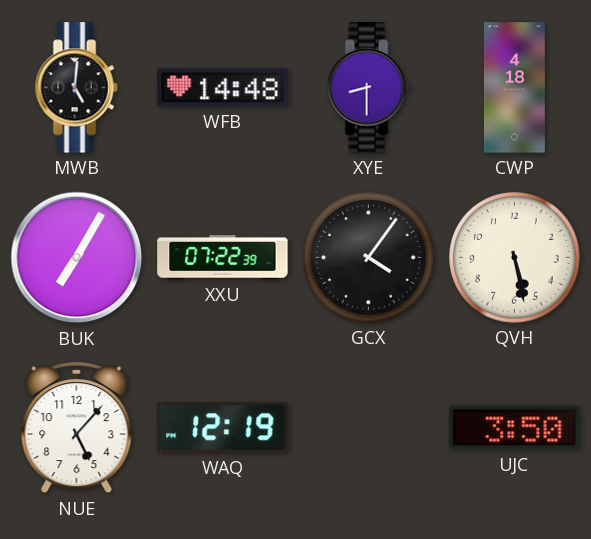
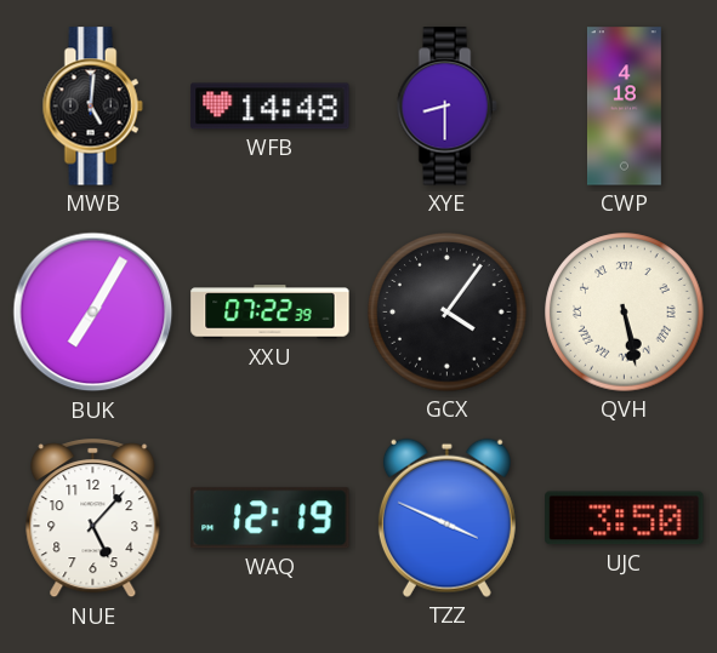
QVH numerals: Arabic -> Roman
TZZ: none -> 3:49
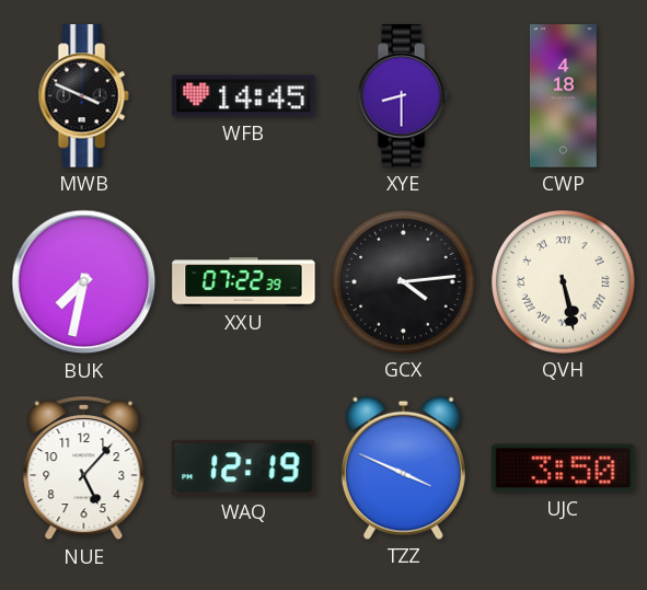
MWB: 5:01 -> 3:49
WFB: 14:48 -> 14:45
BUK: 7:05 -> 7:32
GCX: 4:06 -> 4:14
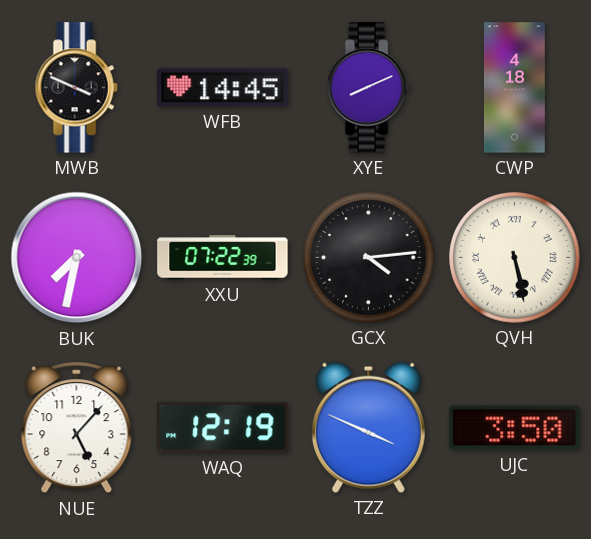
XYE: 8:30 -> 8:11
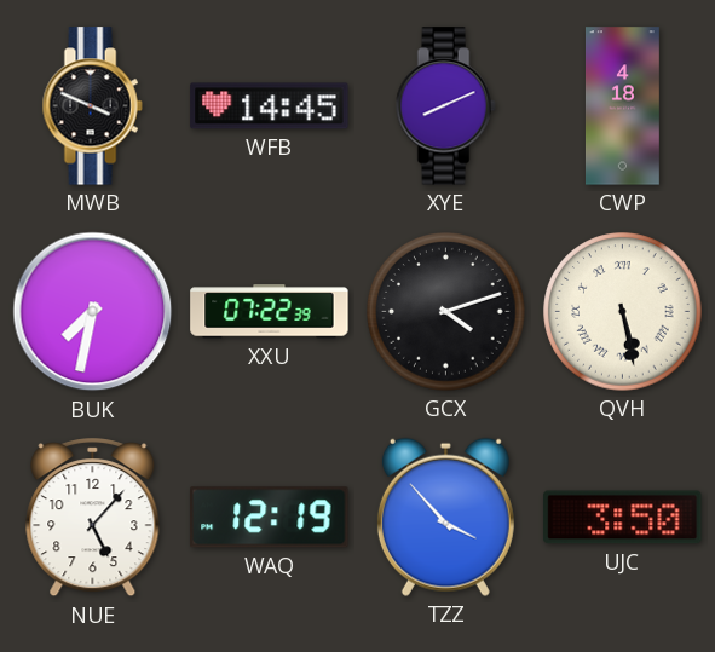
GCX: 4:14 -> 4:12
TZZ: 3:49 -> 3:53
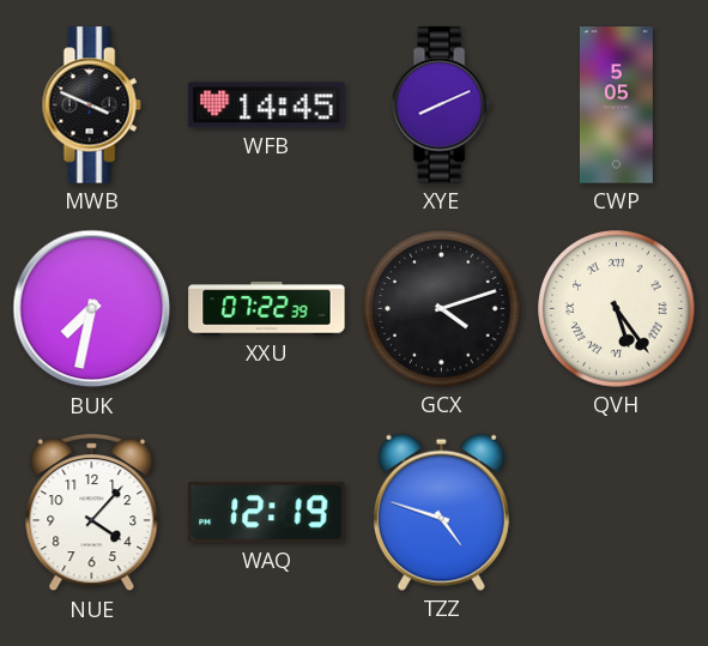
CWP: 4:18 -> 5:05
QVH: 5:28 -> 5:24
NUE: 5:07 -> 4:07
TZZ: 3:53 -> 4:48
UJC: 3:50 -> none
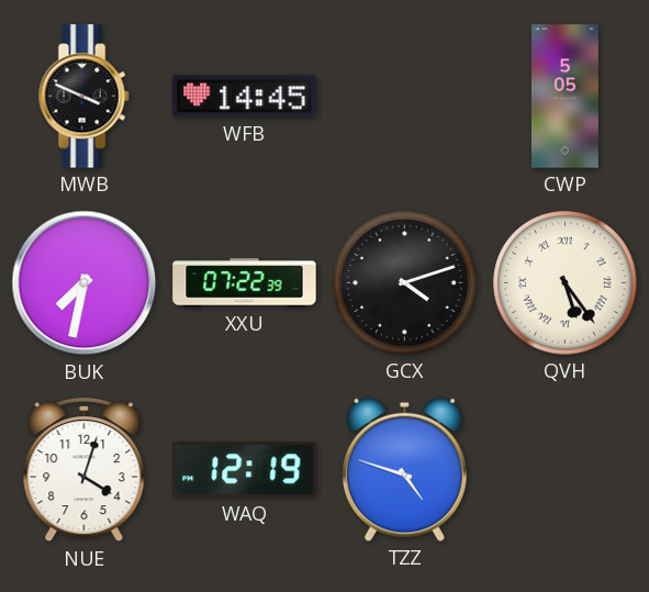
XYE: 8:11 -> none
NUE: 4:07 -> 4:03
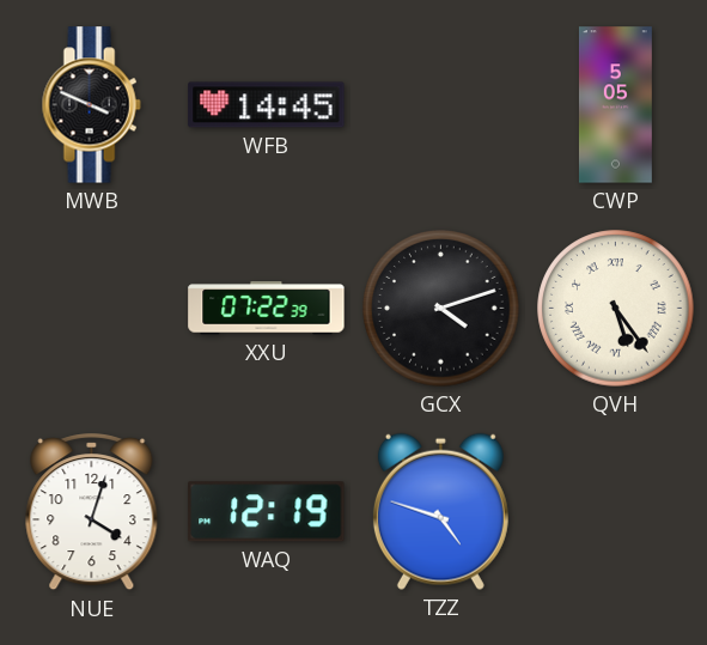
BUK: 7:32 -> none
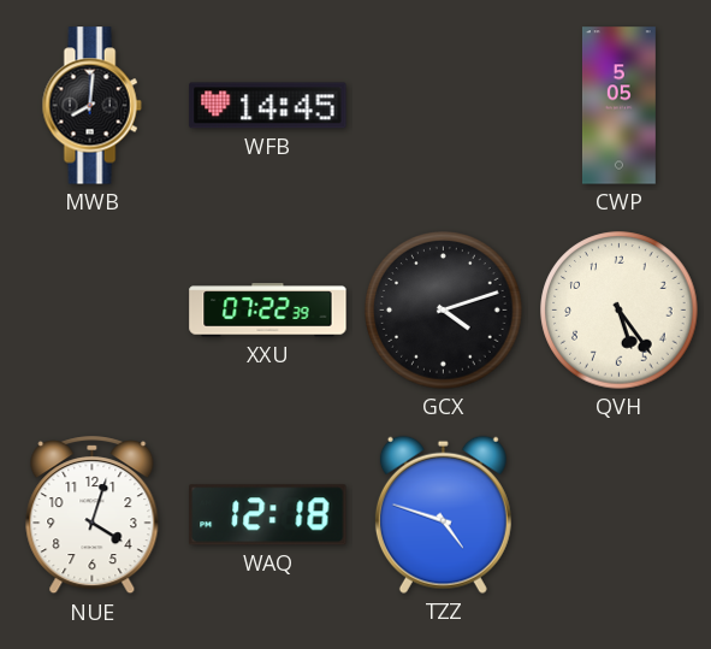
MWB: 3:49 -> 8:01
QVH numerals: Roman -> Arabic
WAQ: 12:19 -> 12:18
